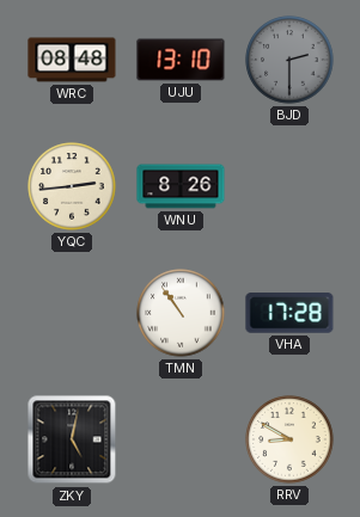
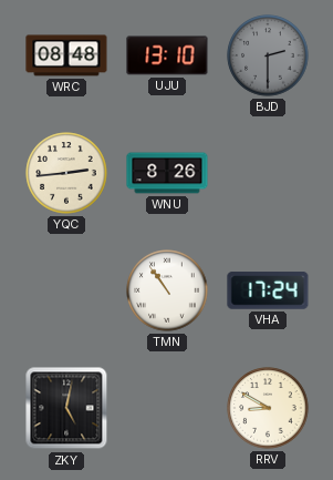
VHA: 17:28 -> 17:24
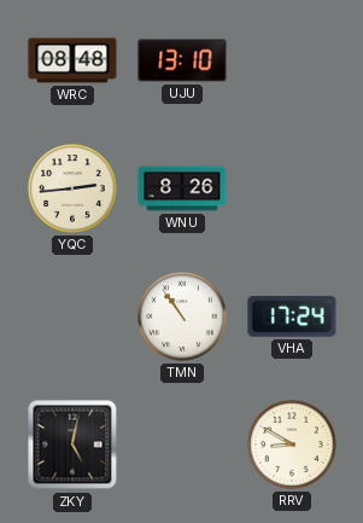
BJD: 2:30 -> none
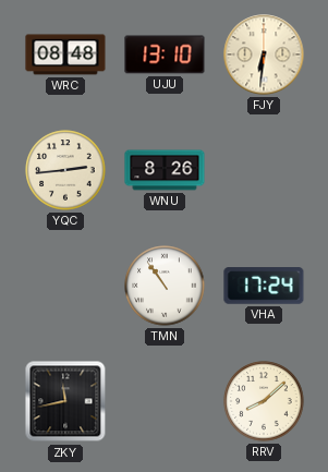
FJY: none -> 6:31
ZKY: 5:02 -> 11:43
RRV: 8:50 -> 8:08
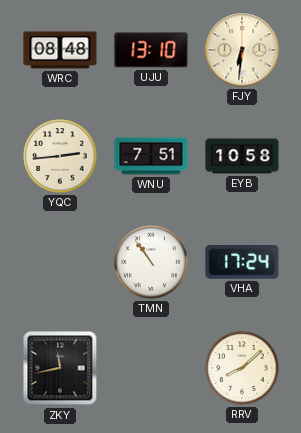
WNU: 8:26 -> 7:51
EYB: none -> 10:58
